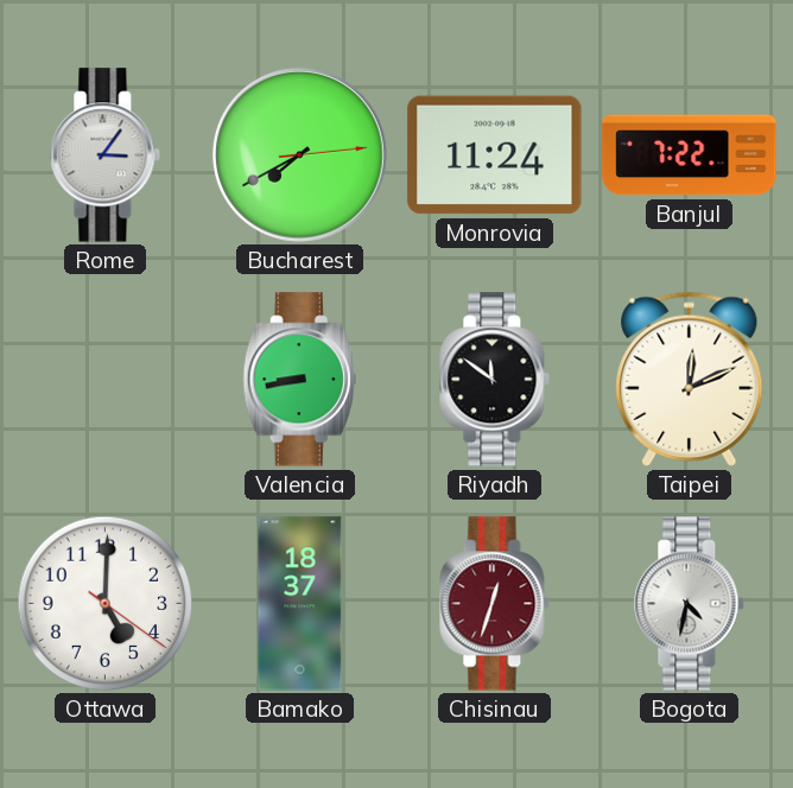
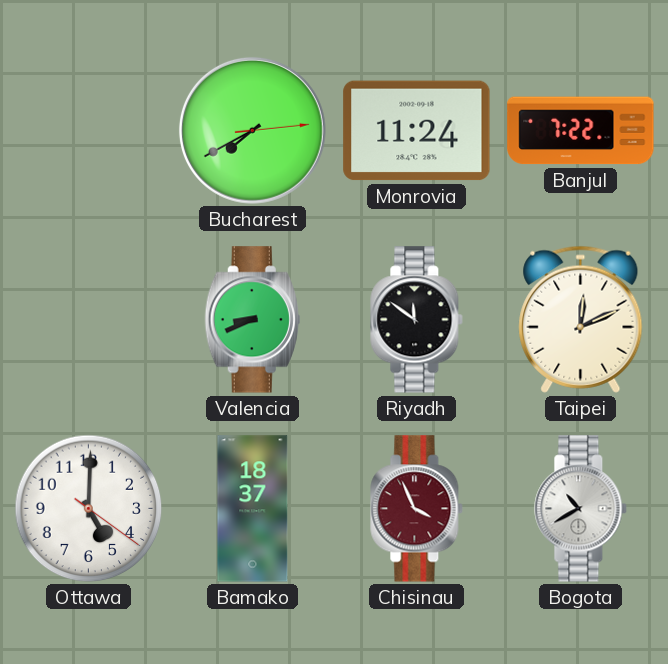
Rome: 3:06 -> none
Valencia: 8:43 -> 8:41
Chisinau: 12:33 -> 3:56
Bogota: 4:32 -> 10:40
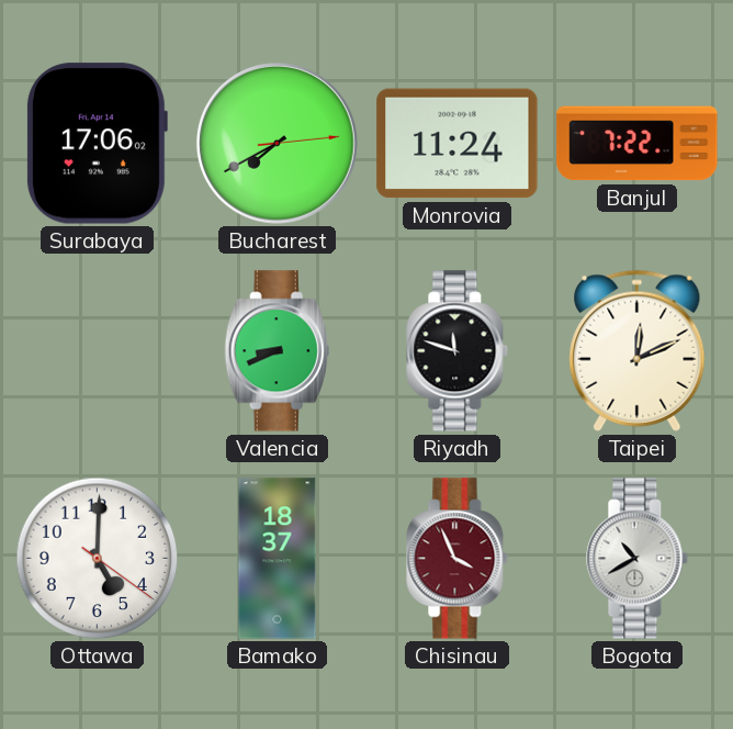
Surabaya: none -> 17:06
Riyadh: 11:51 -> 11:48
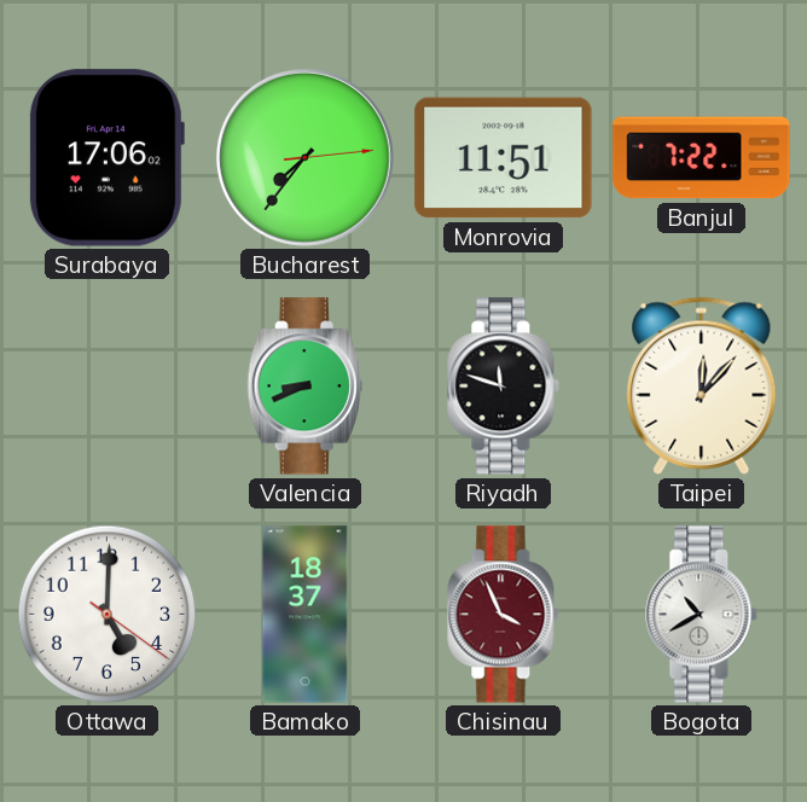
Bucharest: 7:40 -> 7:36
Monrovia: 11:24 -> 11:51
Taipei: 12:11 -> 12:07
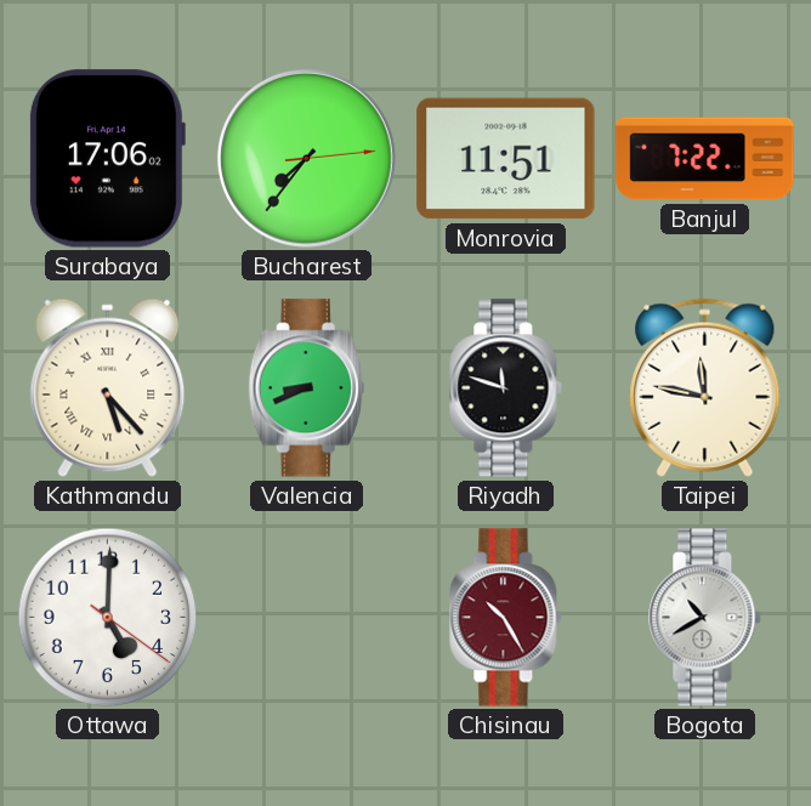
Kathmandu: none -> 5:23
Taipei: 12:07 -> 11:47
Bamako: 18:37 -> none
Chisinau: 3:56 -> 10:25
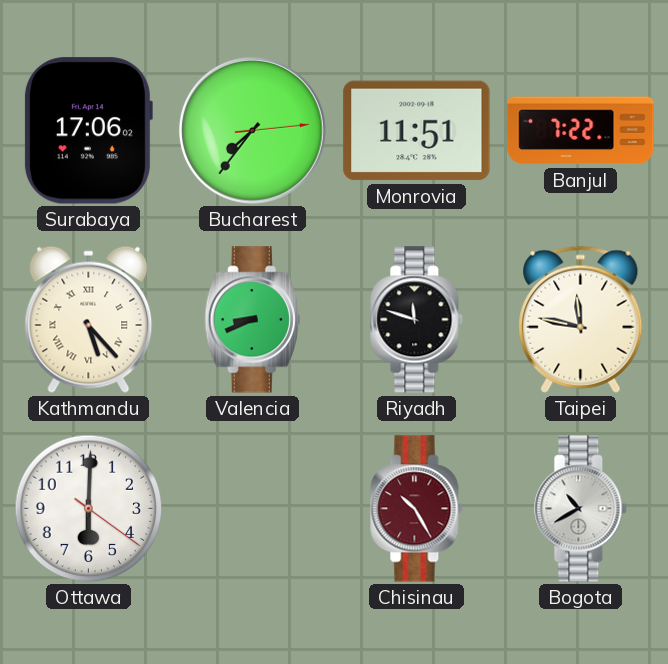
Ottawa: 5:00 -> 6:00
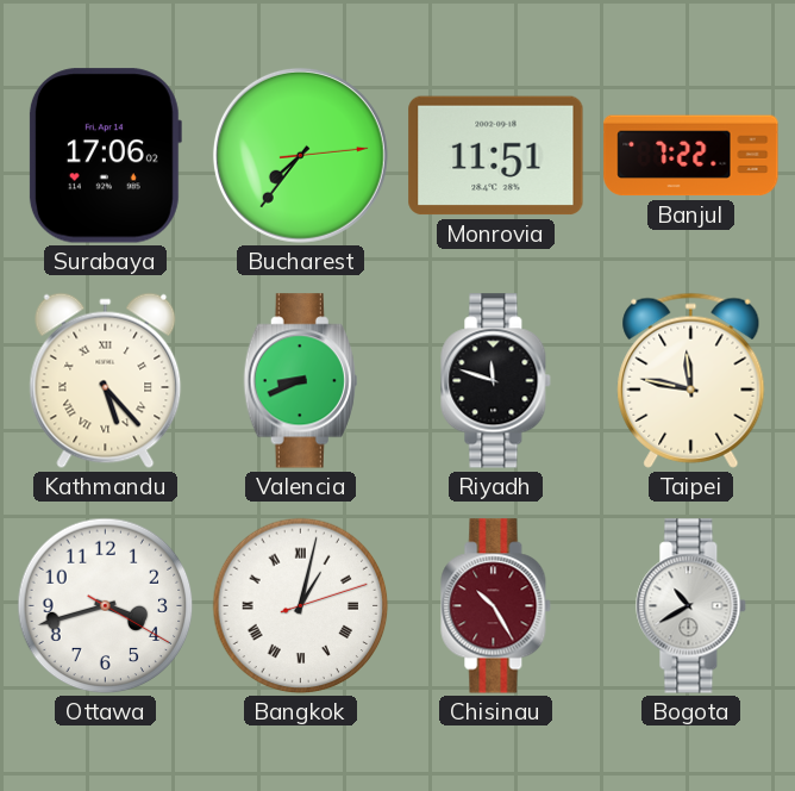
Ottawa: 6:00 -> 3:42
Bangkok: none -> 1:02
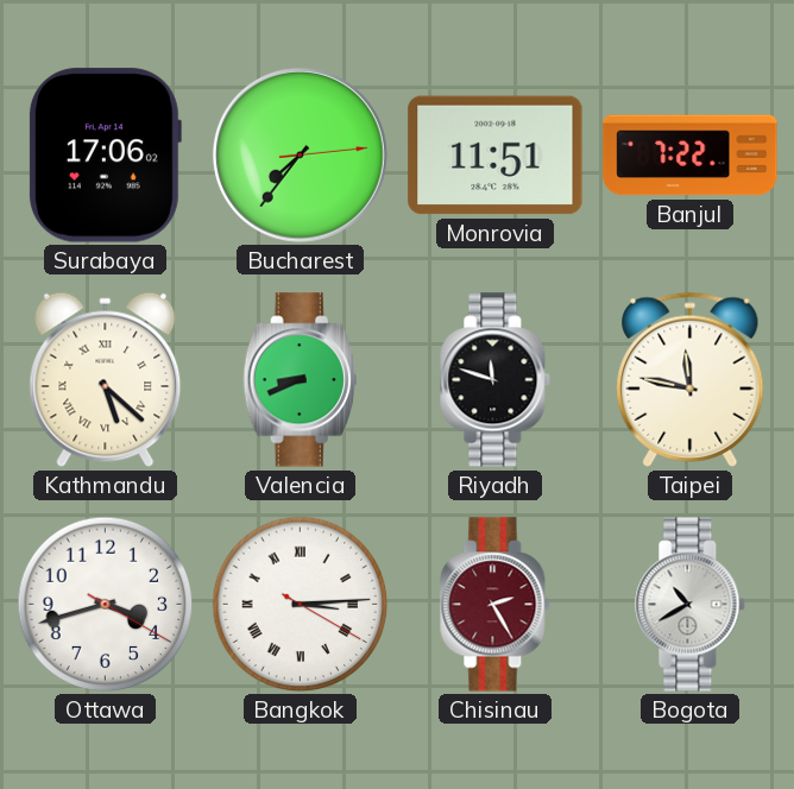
Kathmandu: 5:23 -> 5:22
Bangkok: 1:02 -> 3:14
Chisinau: 10:25 -> 2:25
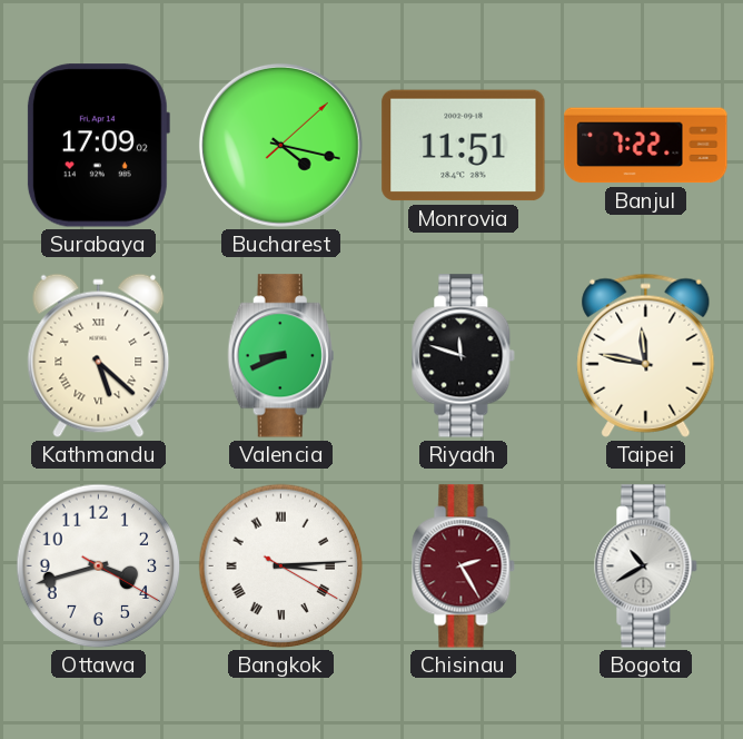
Surabaya: 17:06 -> 17:09
Bucharest: 7:36 -> 4:17
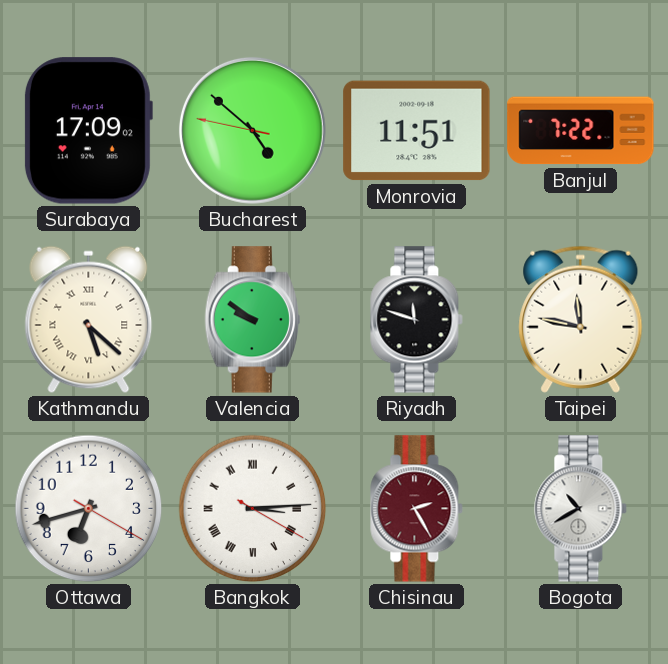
Bucharest: 4:17 -> 4:51
Valencia: 8:41 -> 9:51
Ottawa: 3:42 -> 6:42
